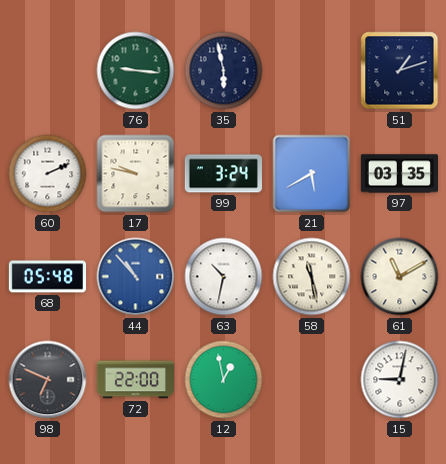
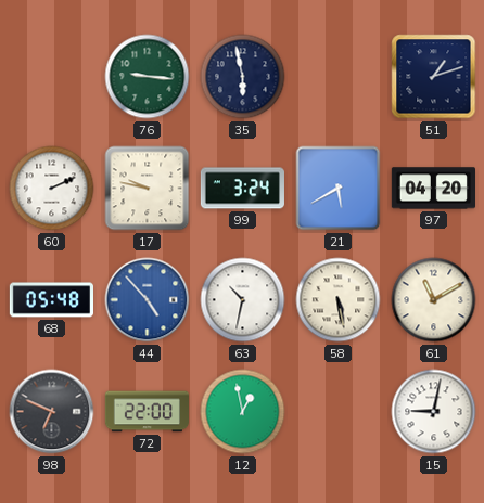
97: 03:35 -> 04:20
44: 10:53 -> 4:53
58: 11:28 -> 5:28
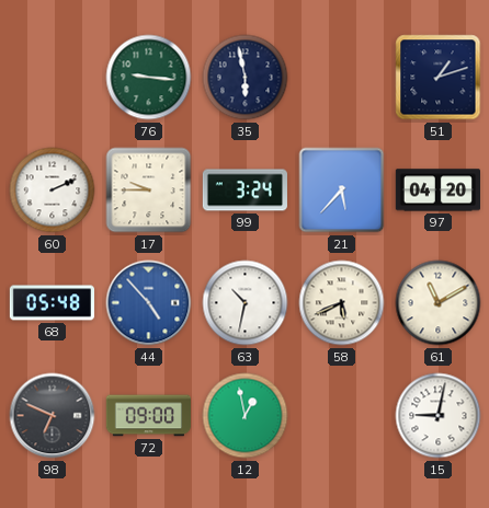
17: 9:47 -> 9:45
21: 5:40 -> 5:37
58: 5:28 -> 5:41
72: 22:00 -> 09:00
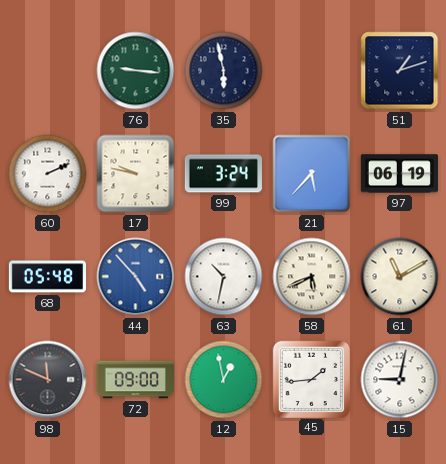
17: 9:45 -> 9:47
97: 04:20 -> 06:19
98: 6:49 -> 11:49
45: none -> 1:44
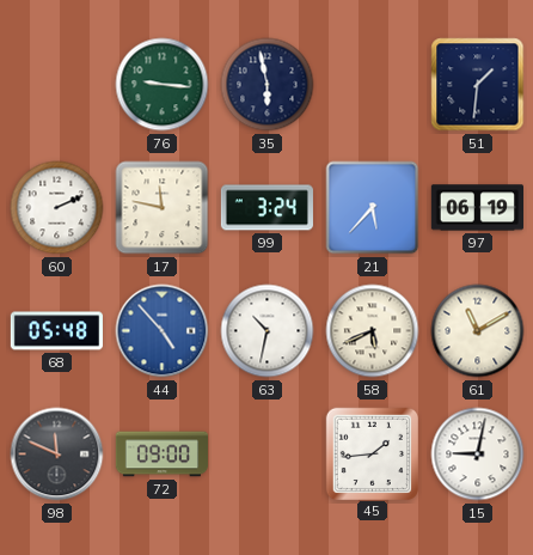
51: 1:12 -> 1:31
17: 9:47 -> 11:47
12: 12:58 -> none
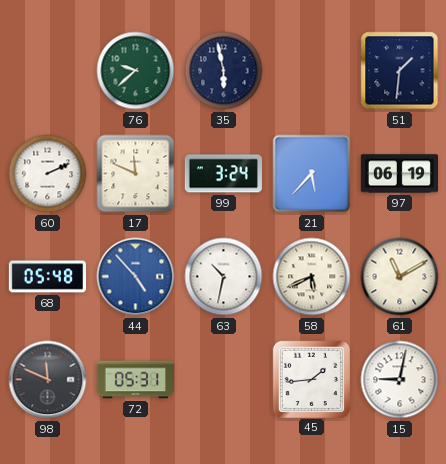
76: 9:16 -> 9:38
17: 11:47 -> 11:49
72: 09:00 -> 05:31
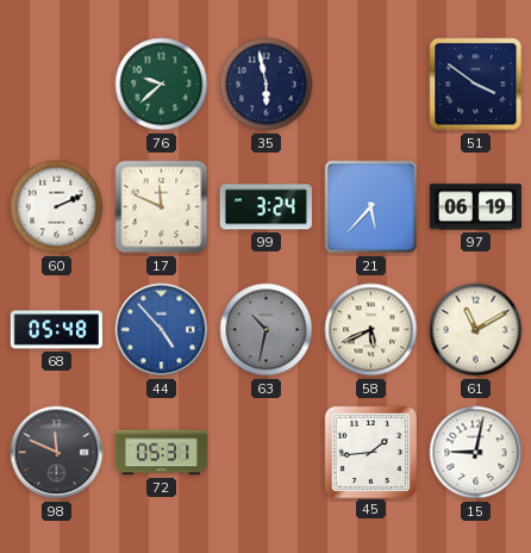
51: 1:31 -> 3:51
63 dial: white -> grey
